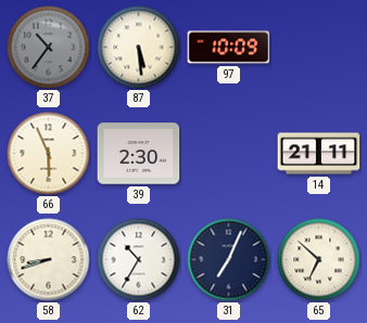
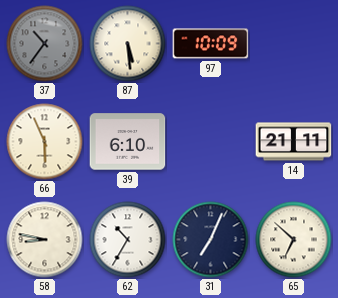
39: 2:30 -> 6:10
58: 8:42 -> 8:47
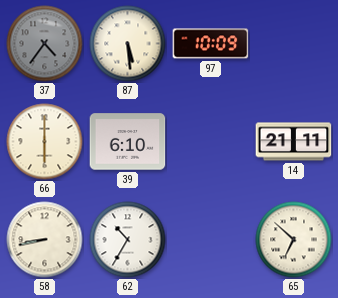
37: 10:36 -> 4:36
66: 5:56 -> 6:00
58: 8:47 -> 8:43
31: 7:04 -> none
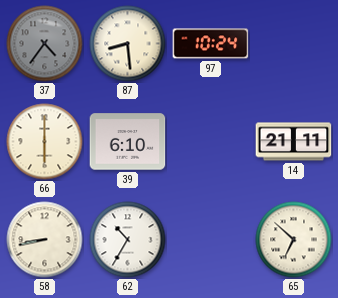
87: 5:29 -> 8:29
97: 10:09 -> 10:24
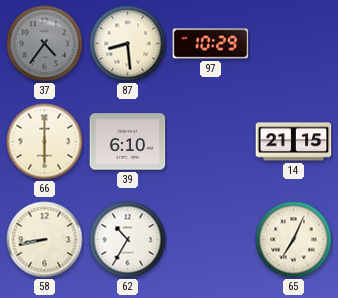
97: 10:24 -> 10:29
14: 21:11 -> 21:15
65: 6:52 -> 7:04
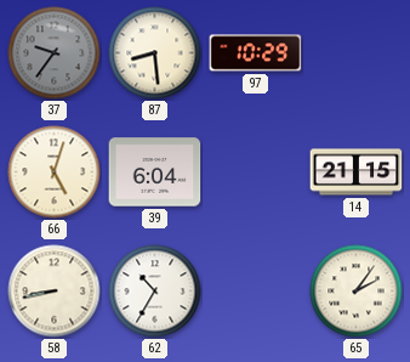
37: 4:36 -> 9:36
66: 6:00 -> 5:03
39: 6:10 -> 6:04
65: 7:04 -> 2:06
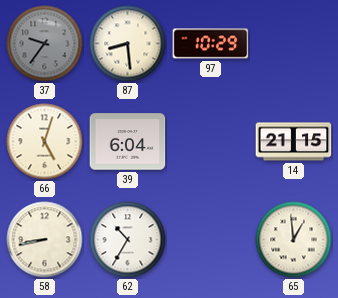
65: 2:06 -> 12:59
